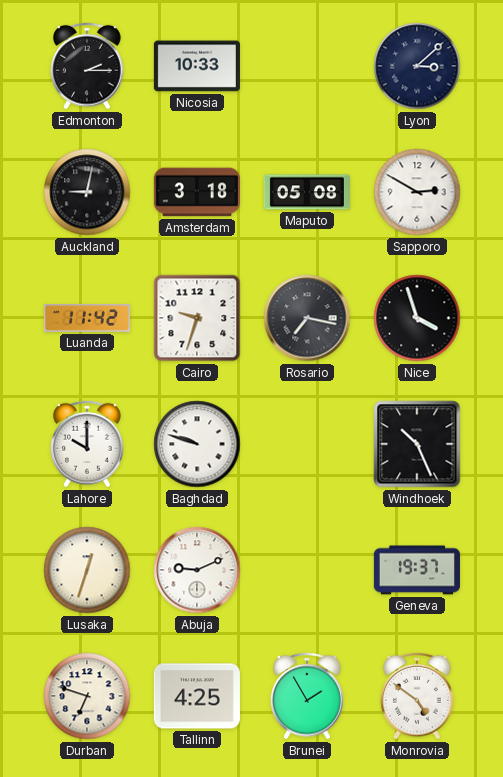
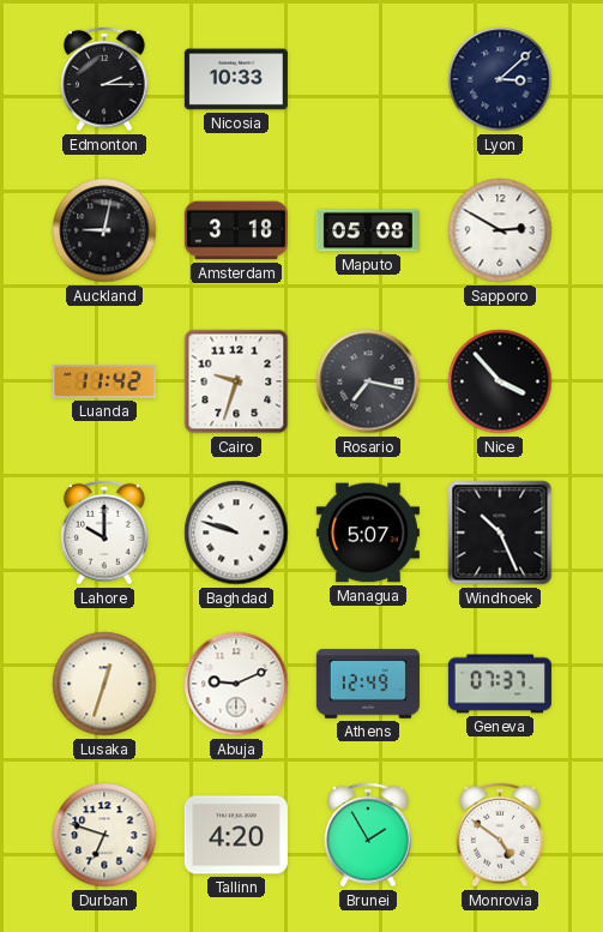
Nice: 3:57 -> 3:53
Managua: none -> 5:07
Athens: none -> 12:49
Geneva: 19:37 -> 07:37
Tallinn: 4:25 -> 4:20
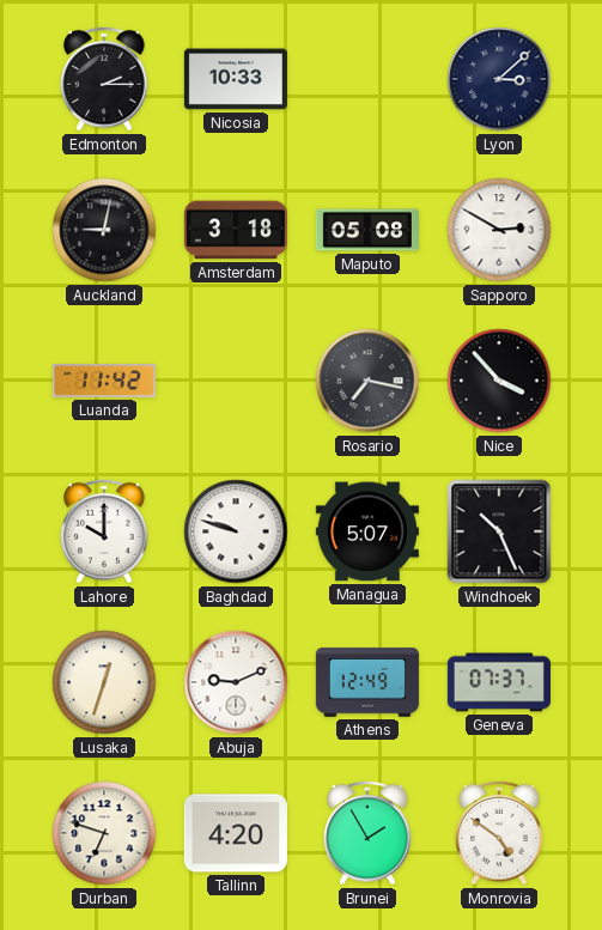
Cairo: 9:33 -> none
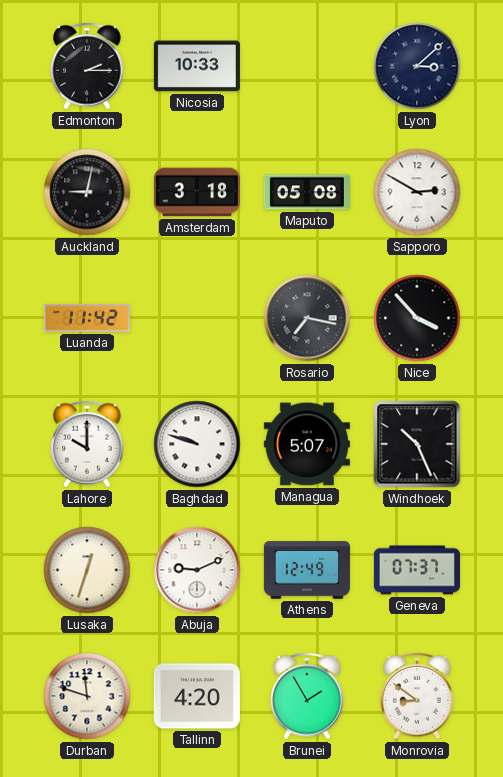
Durban: 6:48 -> 11:48
Monrovia: 4:51 -> 8:51
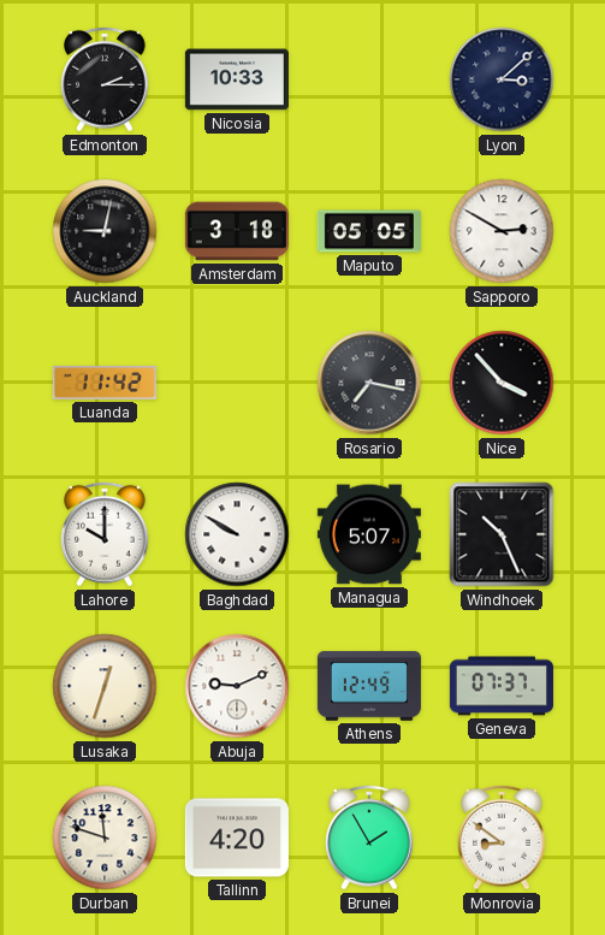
Maputo: 05:08 -> 05:05
Baghdad: 9:48 -> 9:50
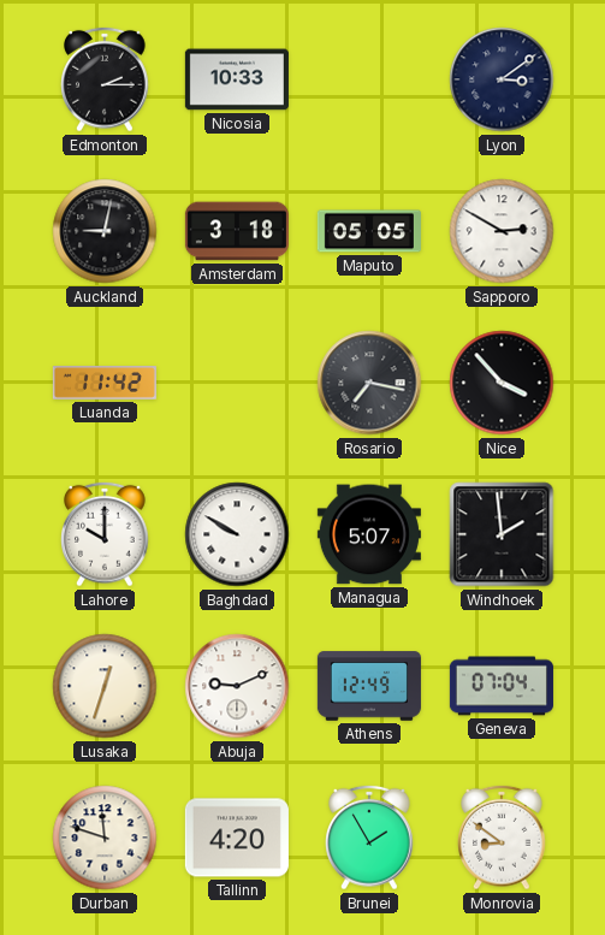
Lyon: 3:08 -> 3:09
Windhoek: 10:26 -> 1:59
Geneva: 07:37 -> 07:04
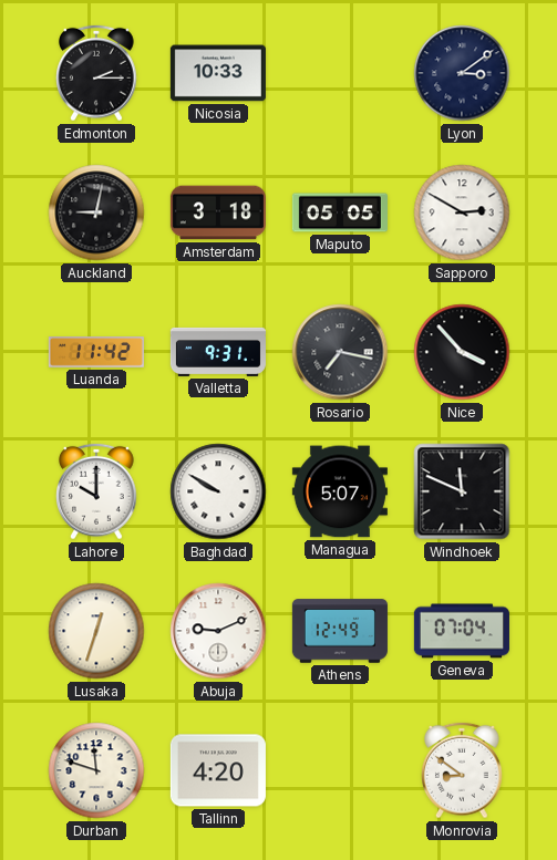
Valletta: none -> 9:31
Windhoek: 1:59 -> 11:49
Brunei: 1:55 -> none
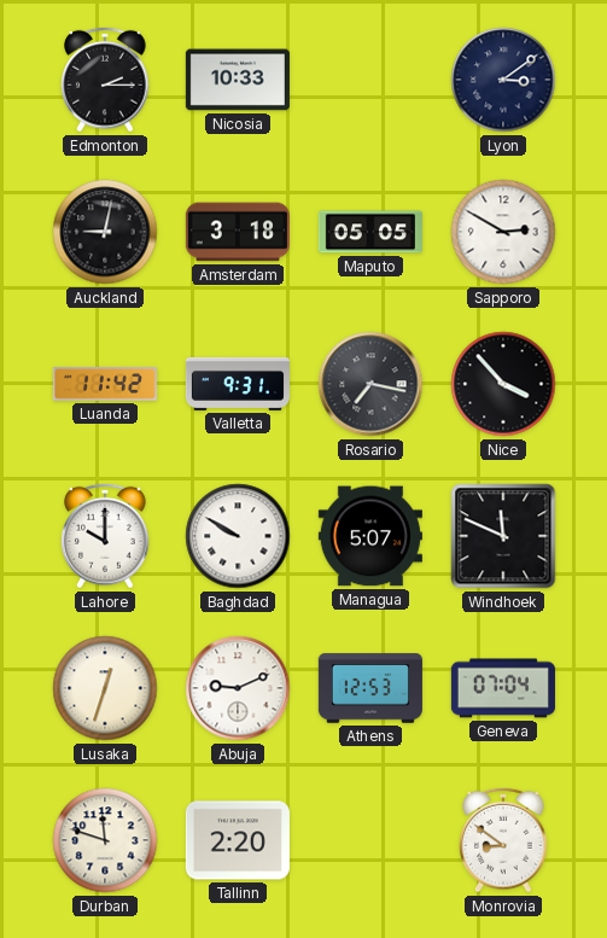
Athens: 12:49 -> 12:53
Tallinn: 4:20 -> 2:20
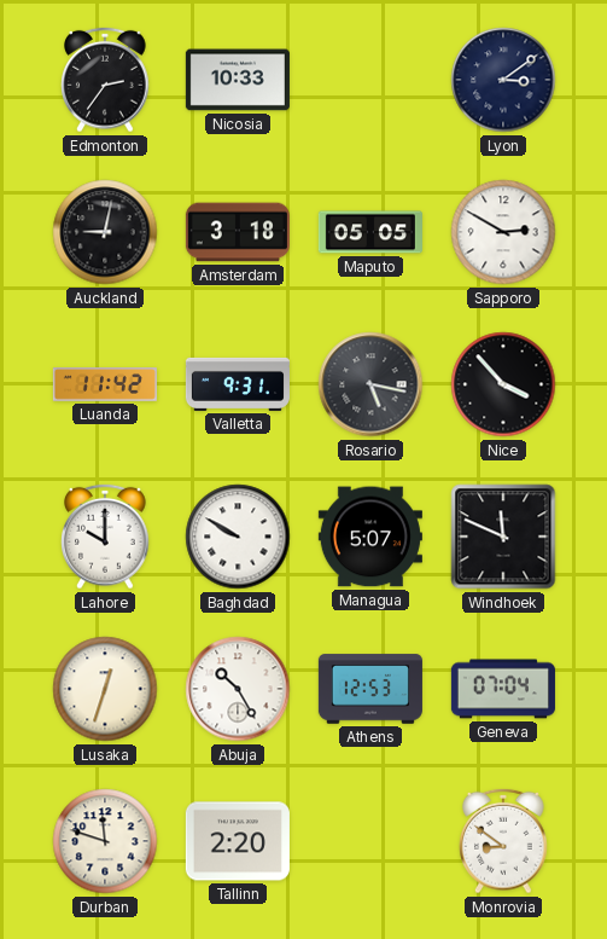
Edmonton: 2:15 -> 2:36
Rosario: 7:17 -> 5:17
Abuja: 9:11 -> 10:25
